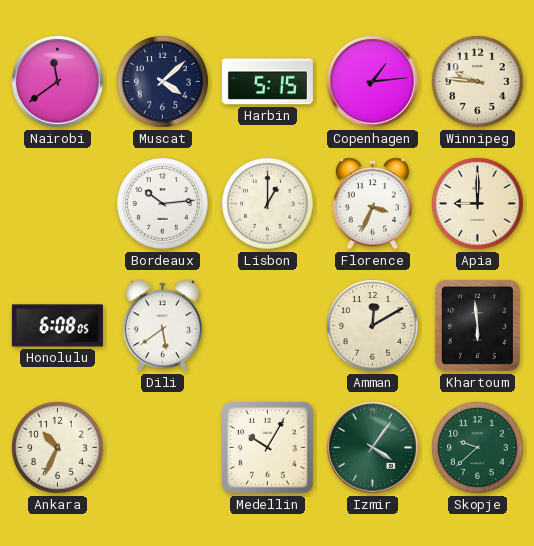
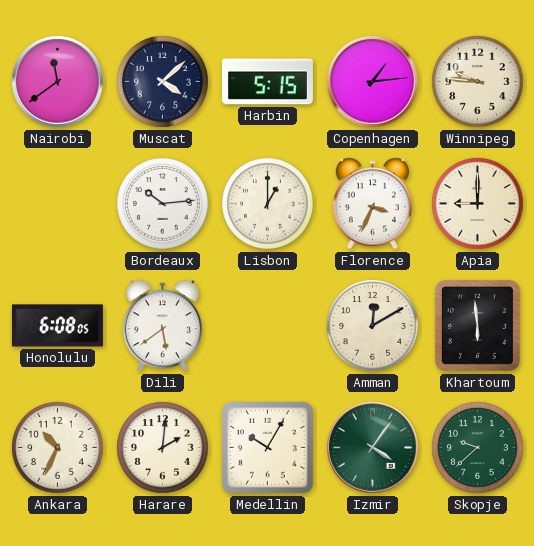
Harare: none -> 2:01
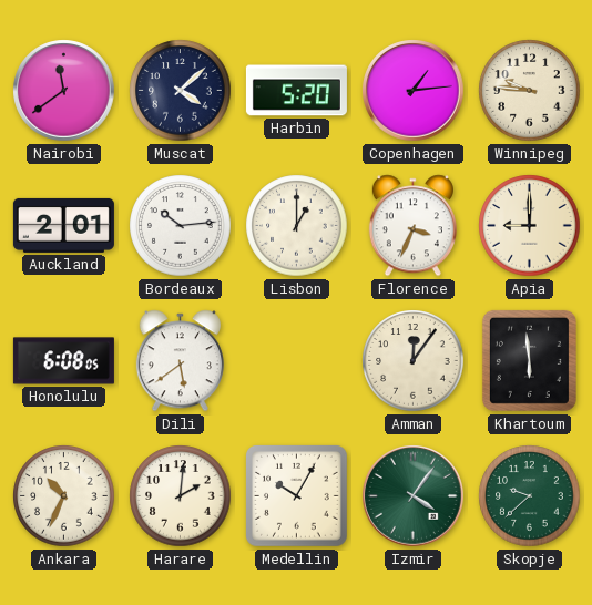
Harbin: 5:15 -> 5:20
Auckland: none -> 2:01
Amman: 12:10 -> 12:06
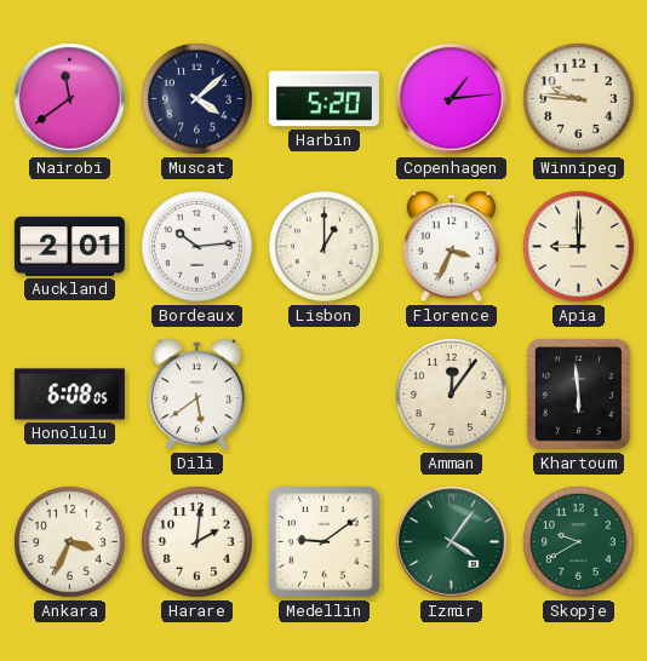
Ankara: 10:34 -> 3:34
Medellin: 10:05 -> 9:09
Skopje: 9:38 -> 9:40
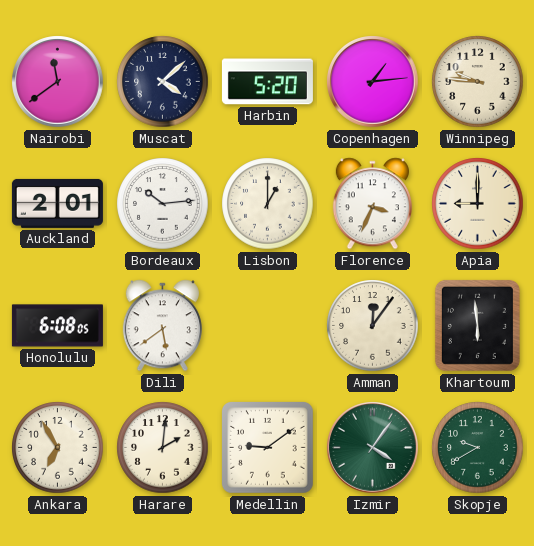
Ankara: 3:34 -> 6:55
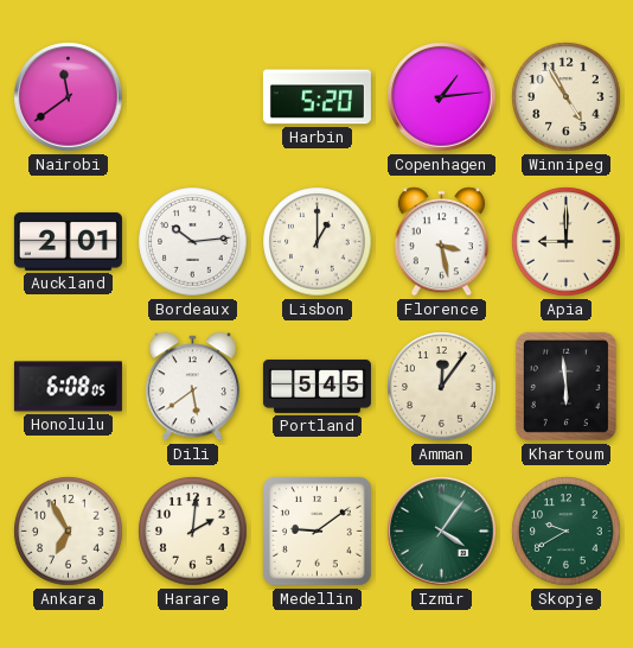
Muscat: 4:08 -> none
Winnipeg: 9:46 -> 4:55
Florence: 3:34 -> 3:28
Portland: none -> 5:45
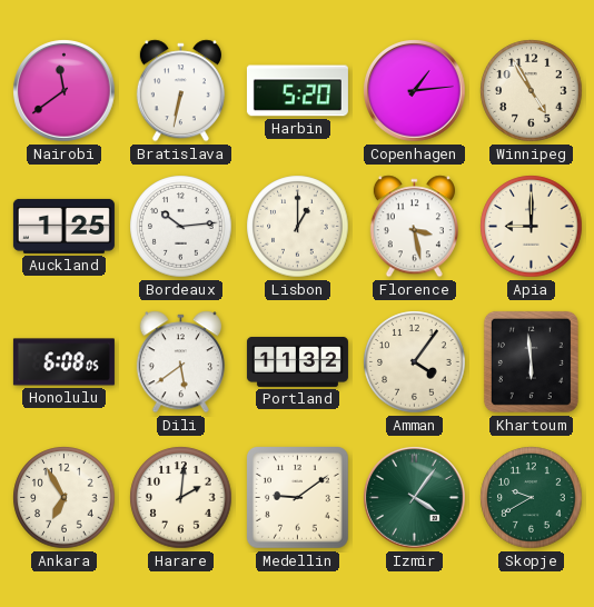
Bratislava: none -> 6:32
Auckland: 2:01 -> 1:25
Portland: 5:45 -> 11:32
Amman: 12:06 -> 4:06
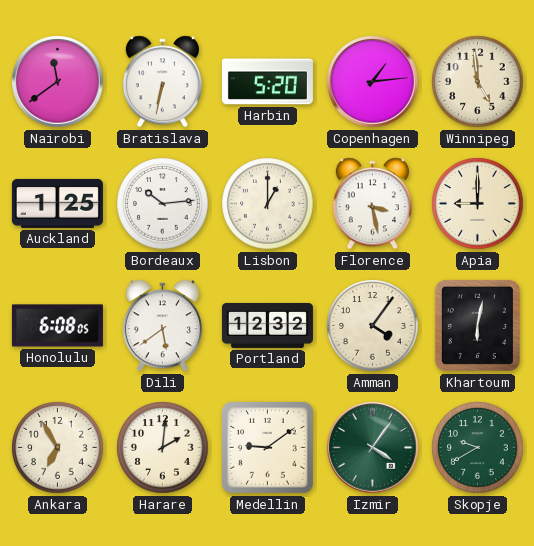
Winnipeg: 4:55 -> 4:59
Portland: 11:32 -> 12:32
Khartoum: 5:59 -> 6:02
